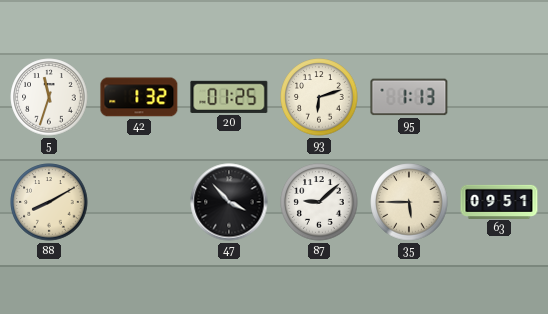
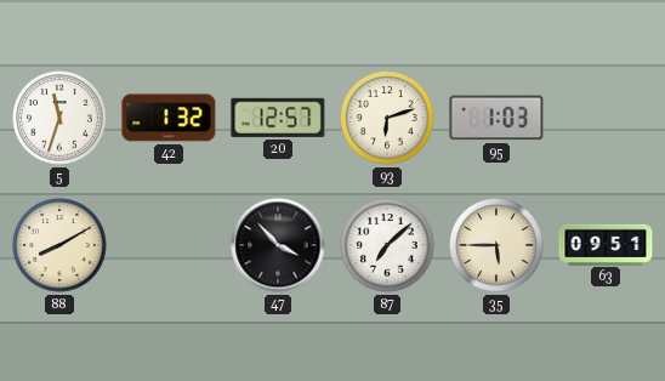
20: 01:25 -> 12:57
95: 1:13 -> 1:03
87: 9:08 -> 7:08
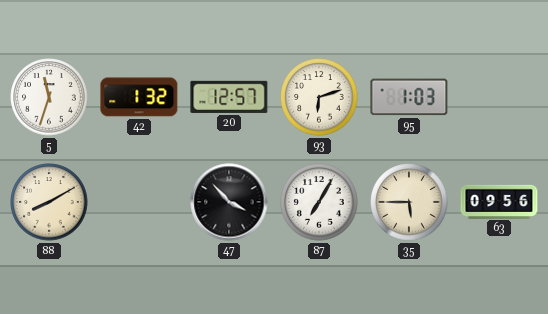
87: 7:08 -> 7:05
63: 09:51 -> 09:56
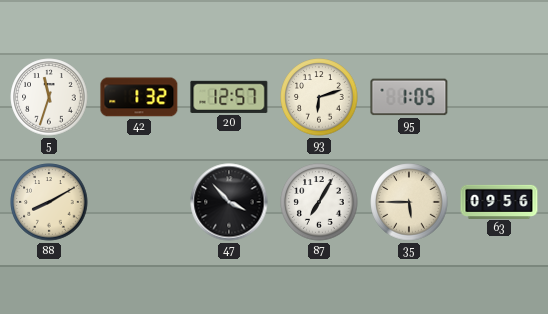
95: 1:03 -> 1:05
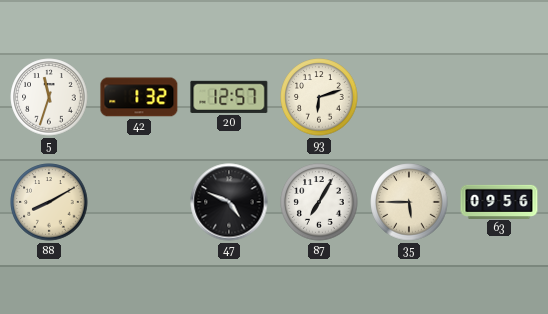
95: 1:05 -> none
47: 3:53 -> 4:49
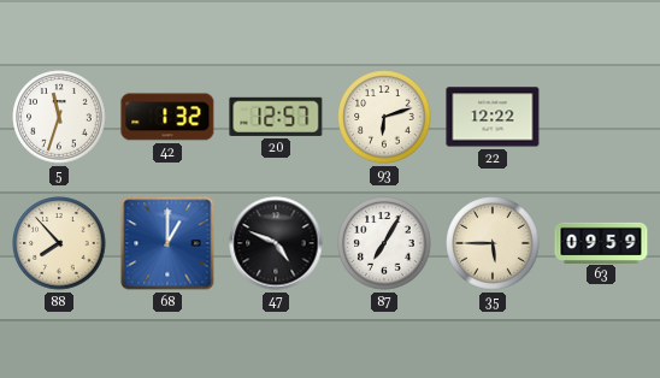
22: none -> 12:22
88: 8:10 -> 7:53
68: none -> 1:00
63: 09:56 -> 09:59
